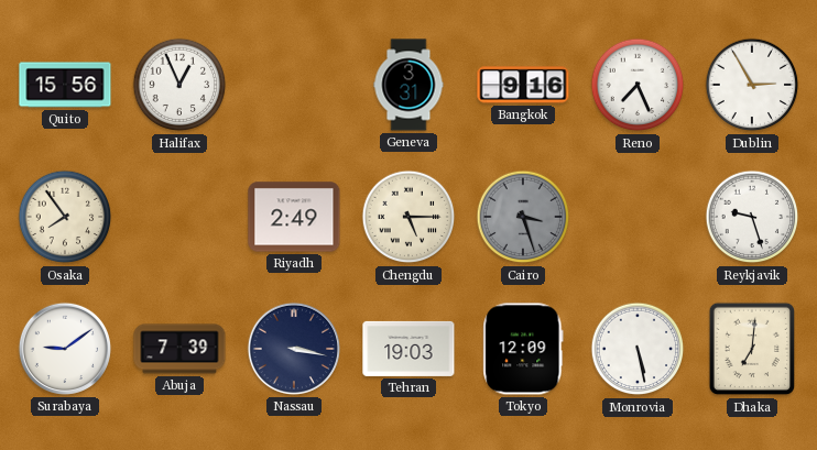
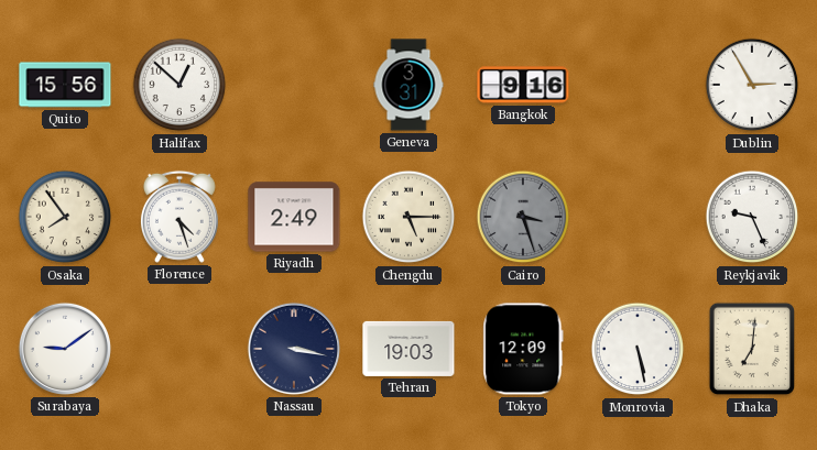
Halifax: 12:56 -> 12:52
Reno: 7:26 -> none
Florence: none -> 4:27
Reykjavik: 9:27 -> 9:26
Abuja: 7:39 -> none
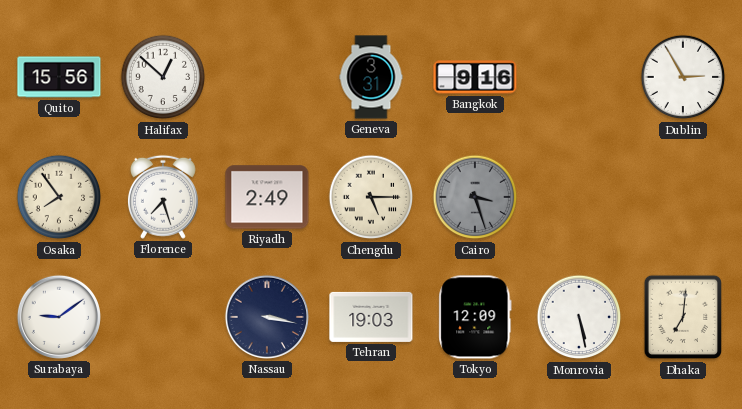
Florence: 4:27 -> 7:27
Reykjavik: 9:26 -> none
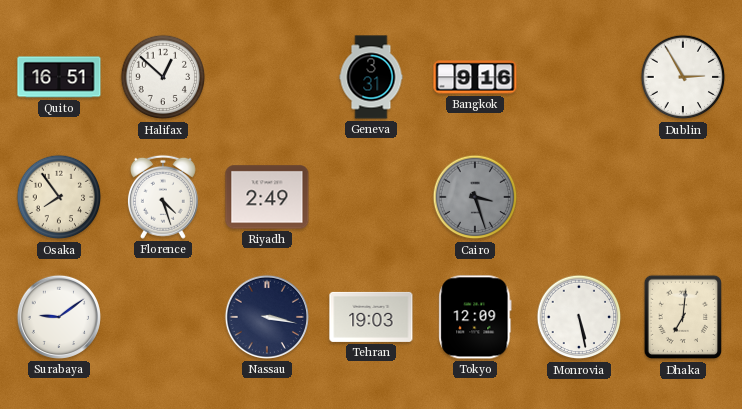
Quito: 15:56 -> 16:51
Florence: 7:27 -> 4:27
Chengdu: 5:15 -> none
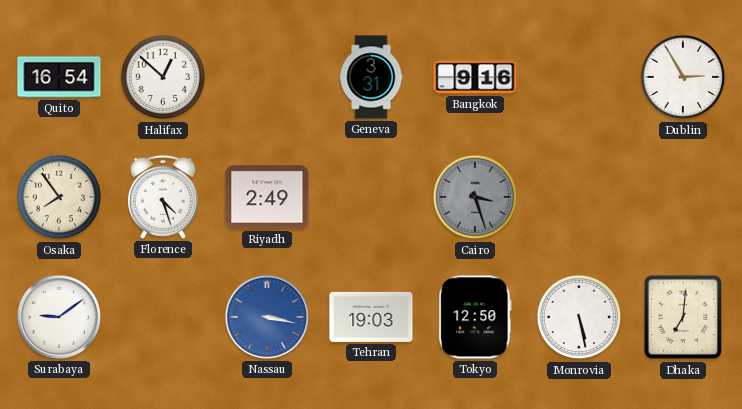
Quito: 16:51 -> 16:54
Nassau dial: navy -> blue
Tokyo: 12:09 -> 12:50
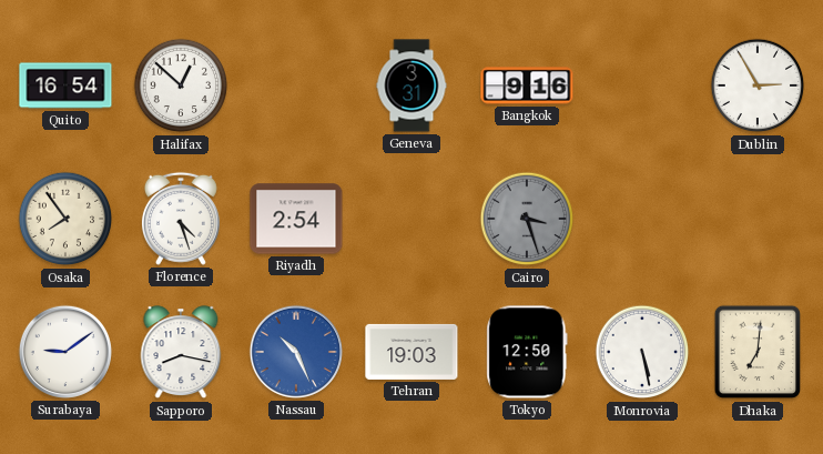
Riyadh: 2:49 -> 2:54
Sapporo: none -> 8:17
Nassau: 3:17 -> 10:26
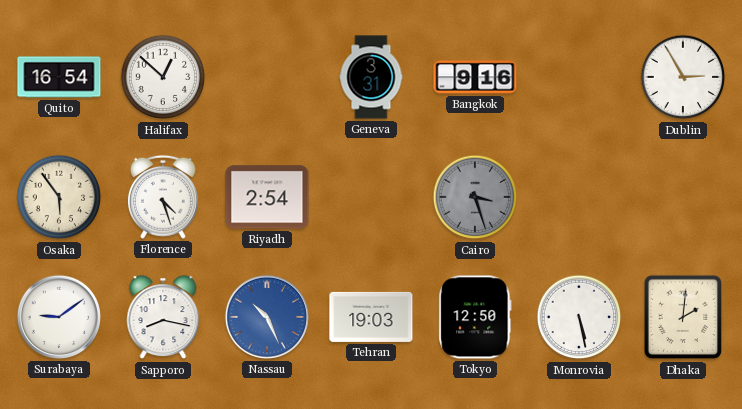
Osaka: 7:54 -> 5:54
Dhaka: 7:01 -> 2:01
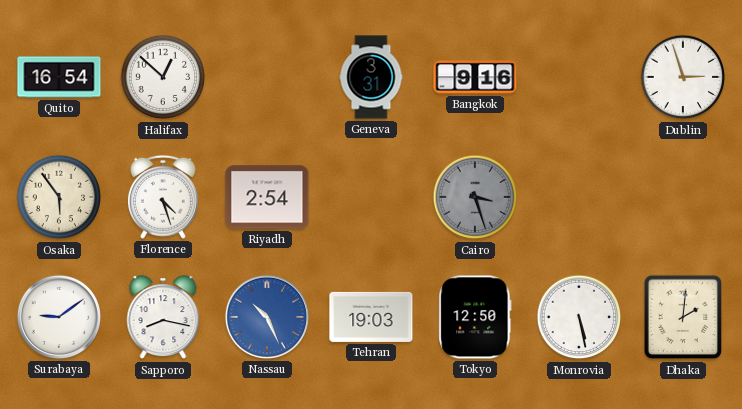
Dublin: 2:55 -> 2:57
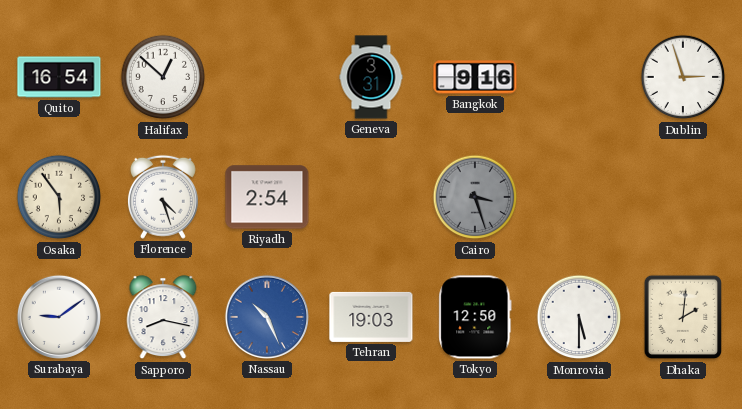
Monrovia: 5:28 -> 5:30
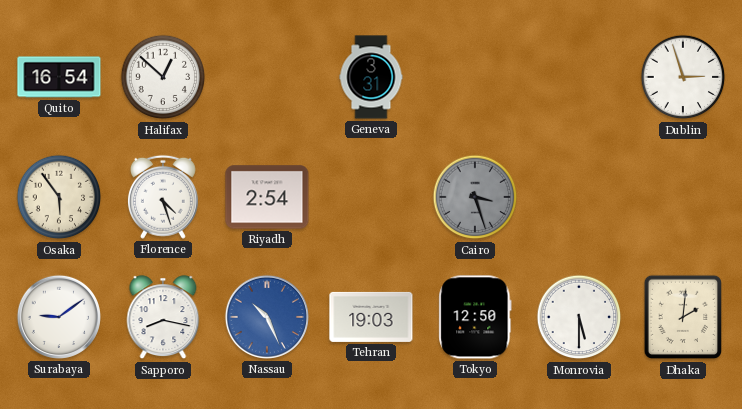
Bangkok: 9:16 -> none
